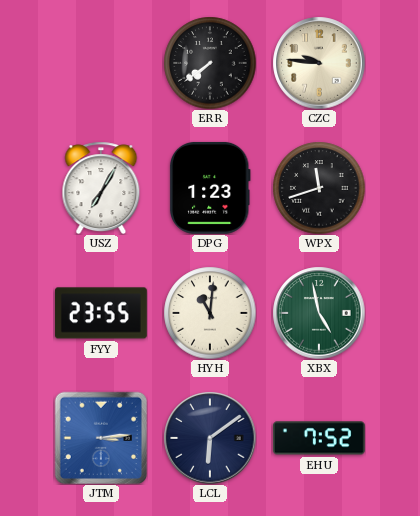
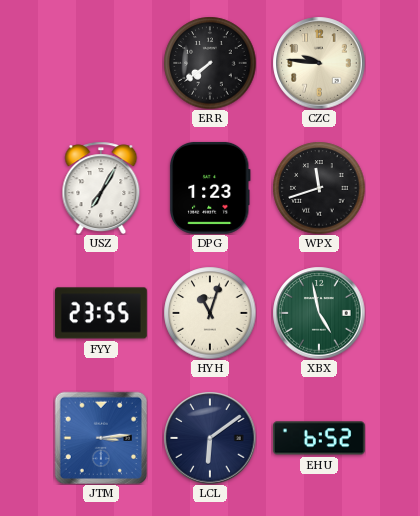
HYH: 11:01 -> 11:03
EHU: 7:52 -> 6:52
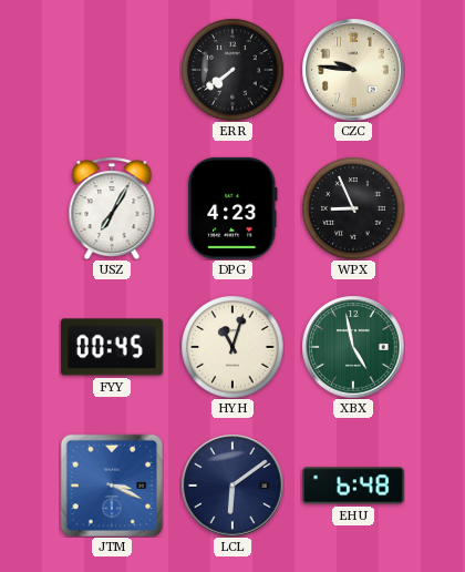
DPG: 1:23 -> 4:23
WPX: 11:42 -> 8:56
FYY: 23:55 -> 00:45
JTM: 3:14 -> 3:19
EHU: 6:52 -> 6:48
